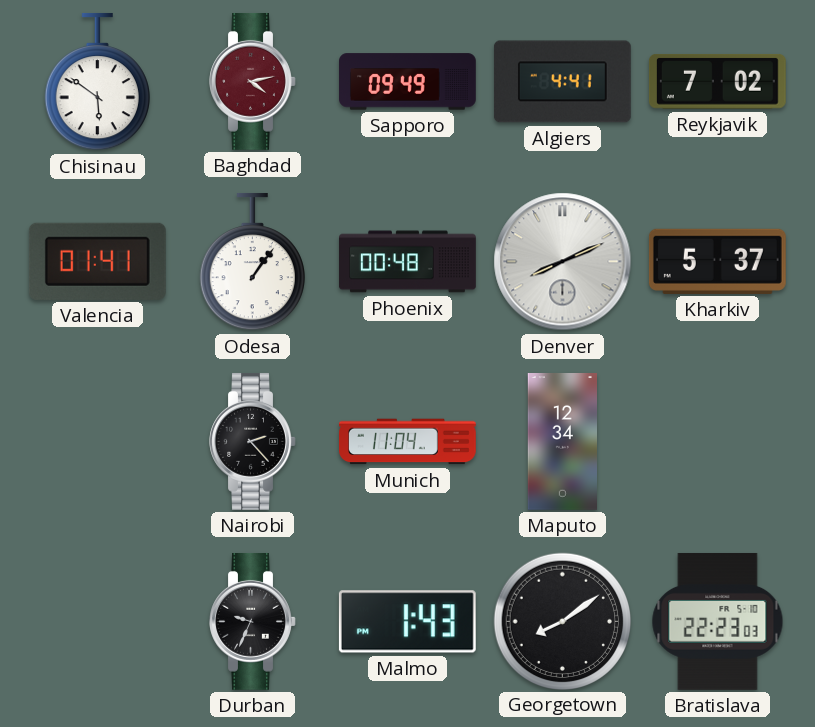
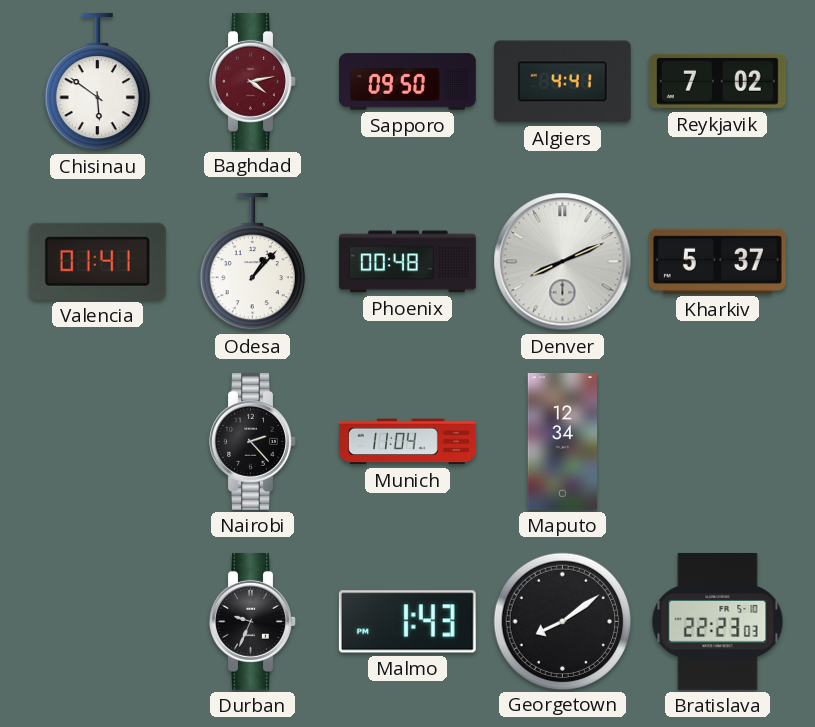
Sapporo: 09:49 -> 09:50
Odesa: 1:06 -> 1:07
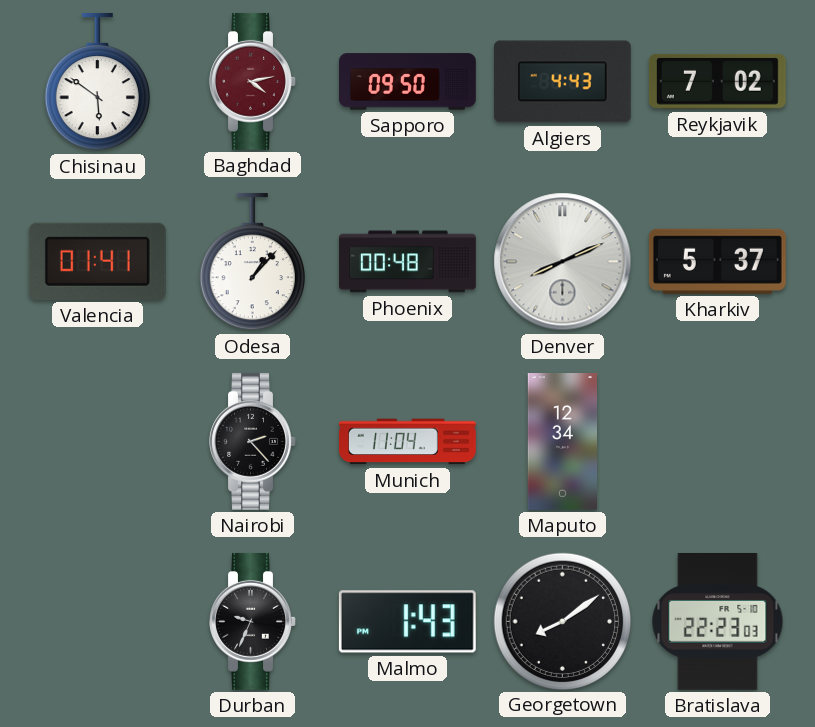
Algiers: 4:41 -> 4:43
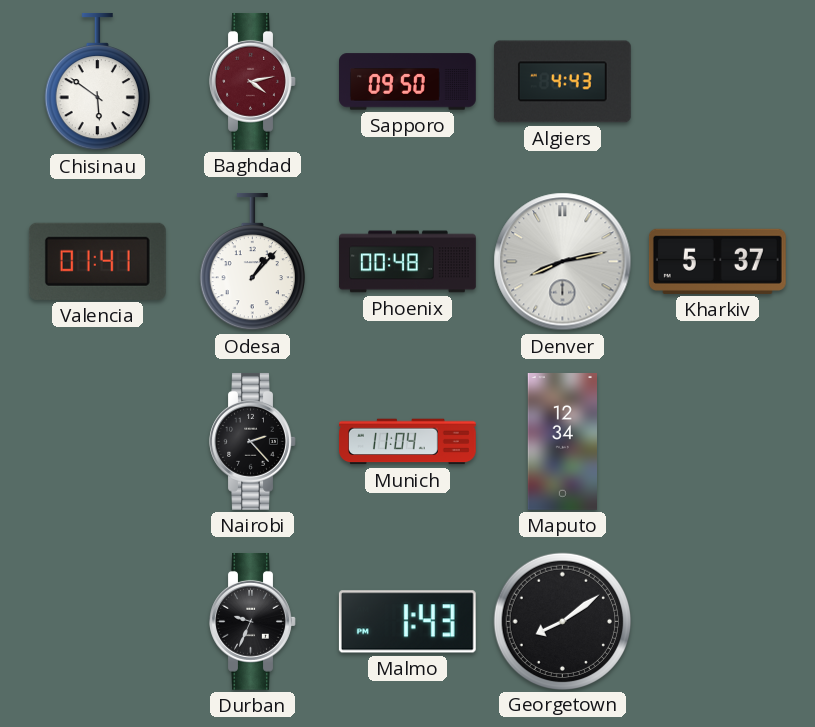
Reykjavik: 7:02 -> none
Denver: 8:11 -> 8:13
Bratislava: 22:23 -> none
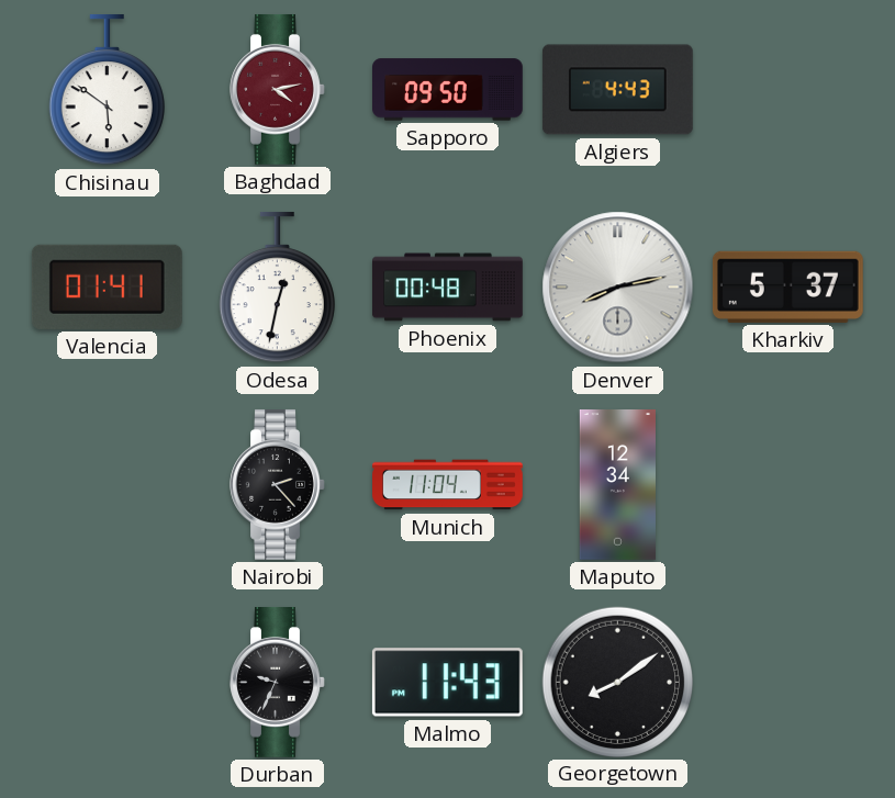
Odesa: 1:07 -> 12:32
Malmo: 1:43 -> 11:43
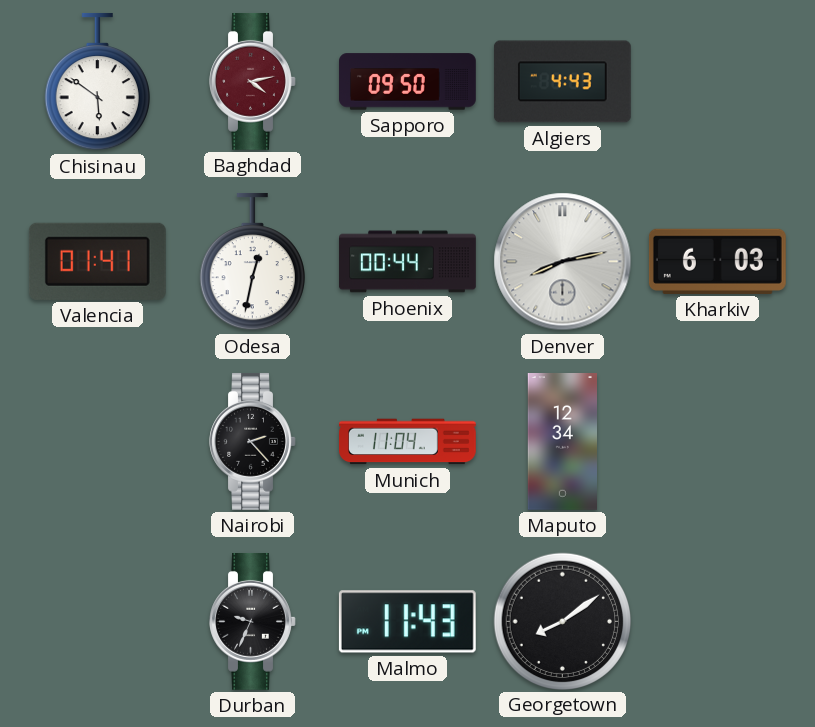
Phoenix: 00:48 -> 00:44
Kharkiv: 5:37 -> 6:03
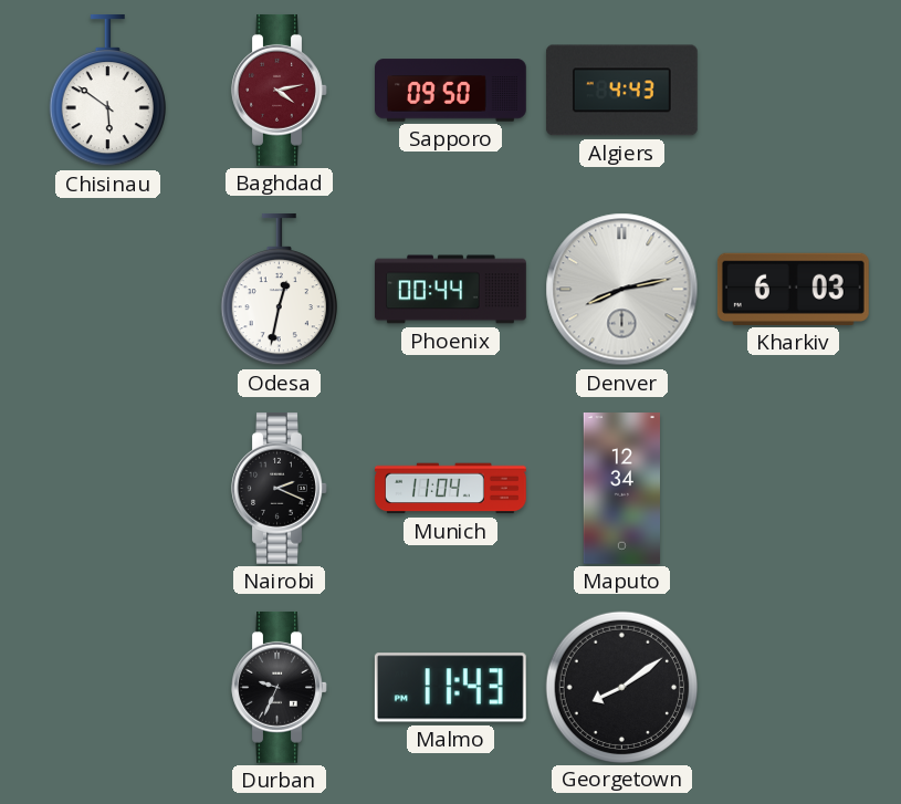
Valencia: 01:41 -> none
Nairobi: 2:23 -> 2:19
